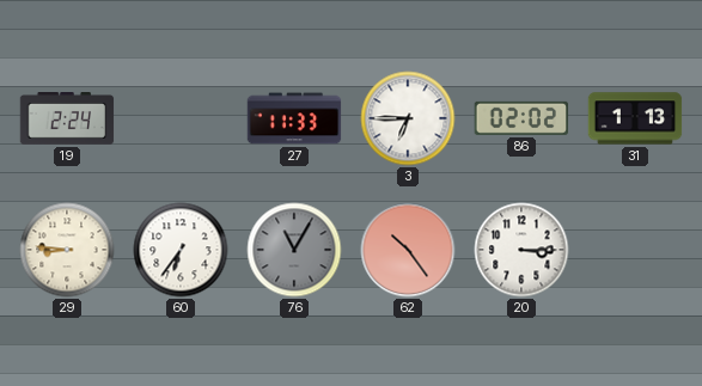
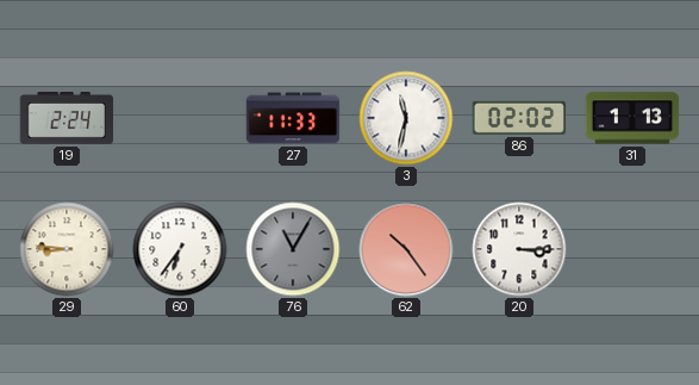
3: 6:45 -> 11:32
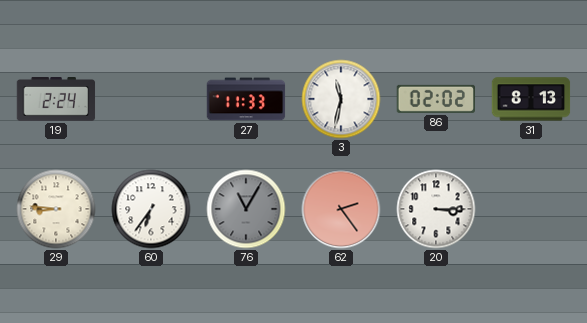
31: 1:13 -> 8:13
62: 10:24 -> 2:24
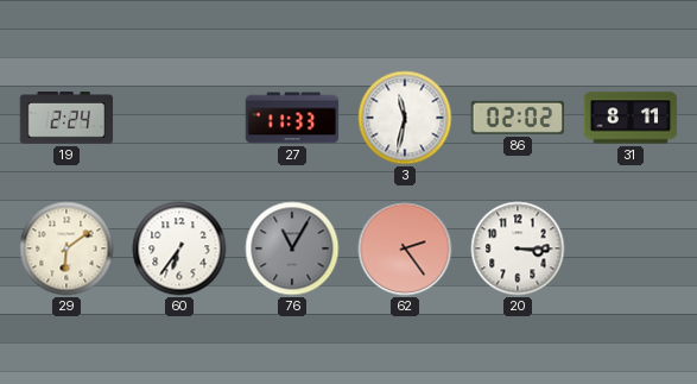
31: 8:13 -> 8:11
29: 8:46 -> 6:09
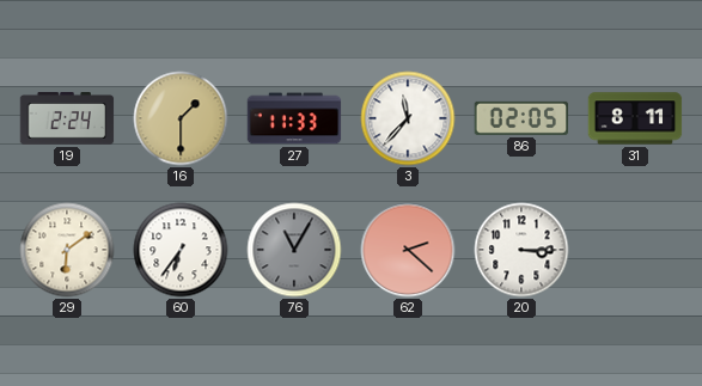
16: none -> 1:30
3: 11:32 -> 11:37
86: 02:02 -> 02:05
62: 2:24 -> 2:22
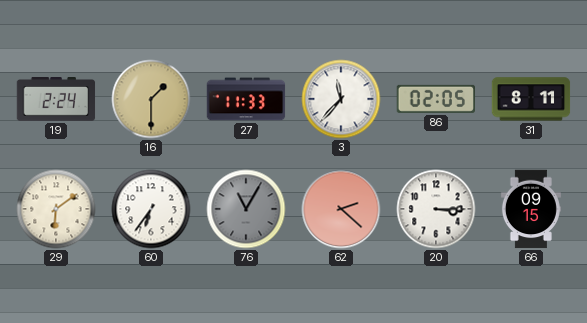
66: none -> 09:15
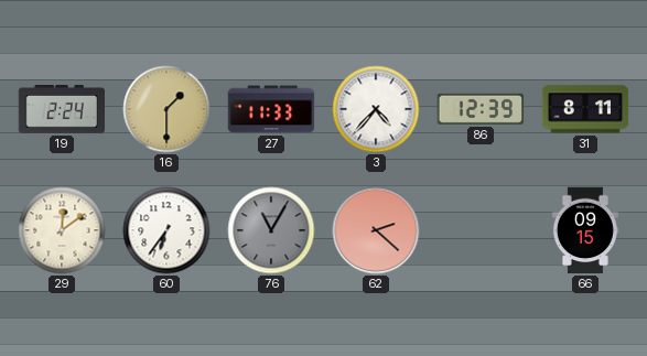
3: 11:37 -> 4:37
86: 02:05 -> 12:39
29: 6:09 -> 12:09
20: 3:15 -> none
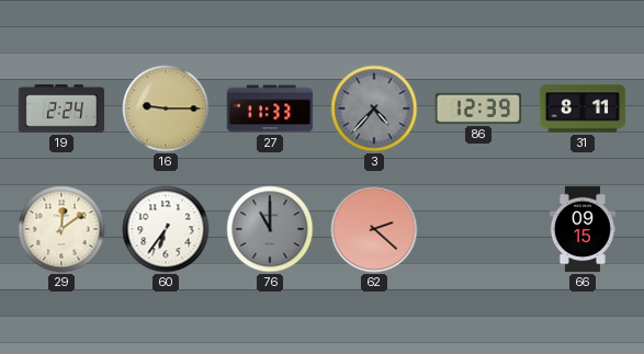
16: 1:30 -> 9:15
3 dial: white -> grey
76: 11:05 -> 11:00
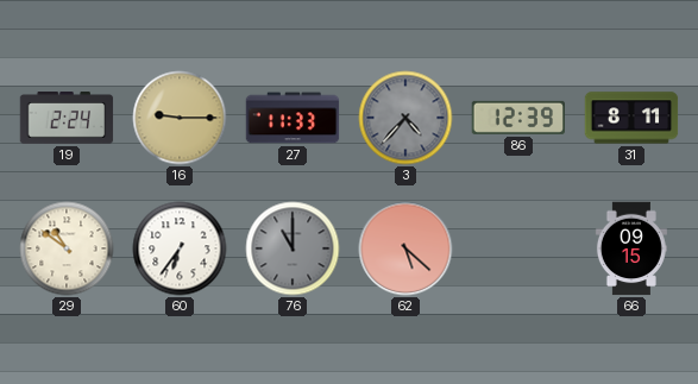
29: 12:09 -> 10:51
62: 2:22 -> 5:22
